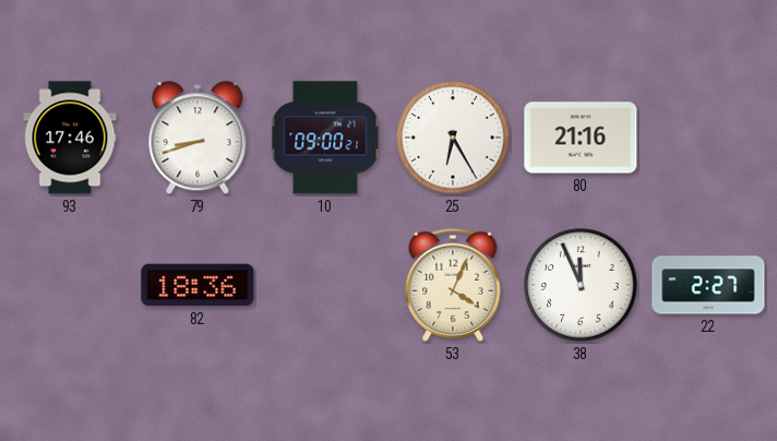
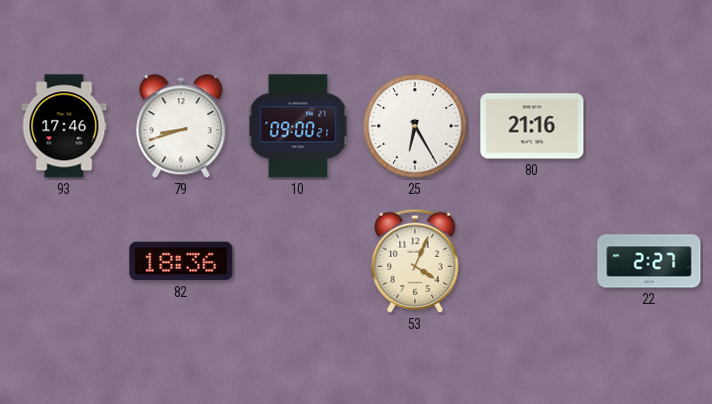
38: 11:56 -> none
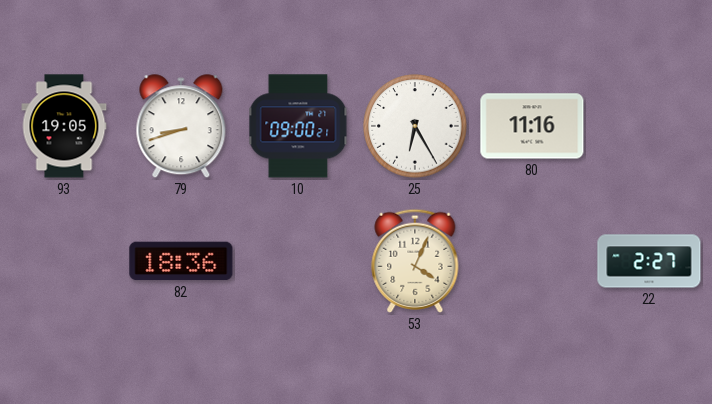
93: 17:46 -> 19:05
80: 21:16 -> 11:16
